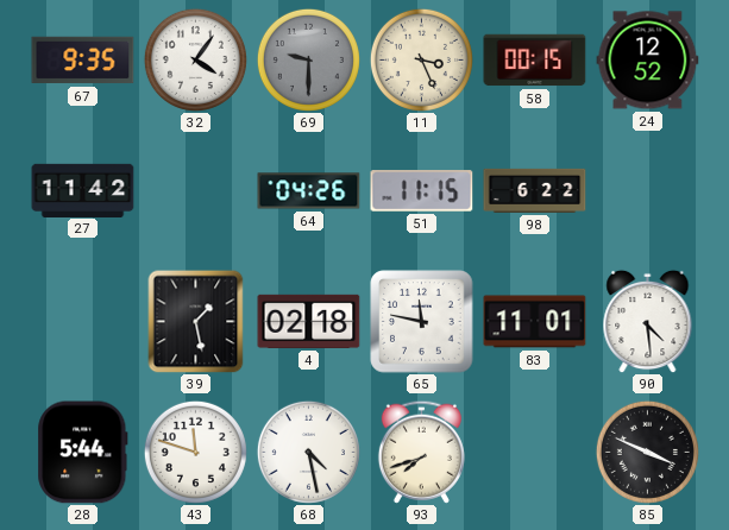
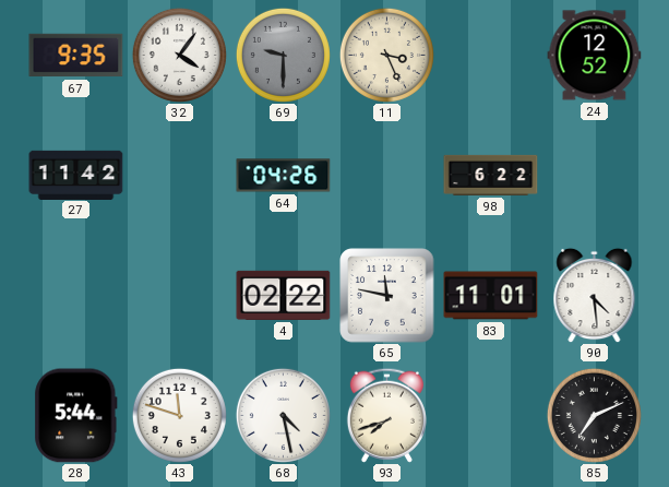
58: 00:15 -> none
51: 11:15 -> none
39: 1:28 -> none
4: 02:18 -> 02:22
85: 3:49 -> 7:11
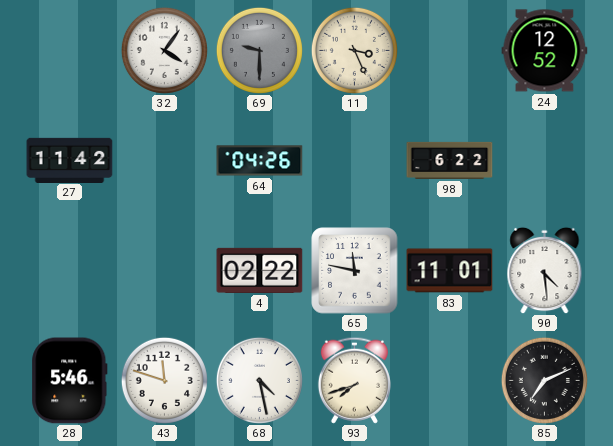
67: 9:35 -> none
28: 5:44 -> 5:46
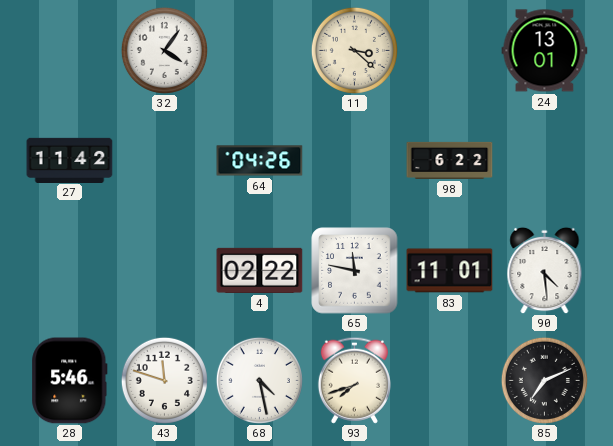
69: 9:30 -> none
11: 3:26 -> 3:22
24: 12:52 -> 13:01
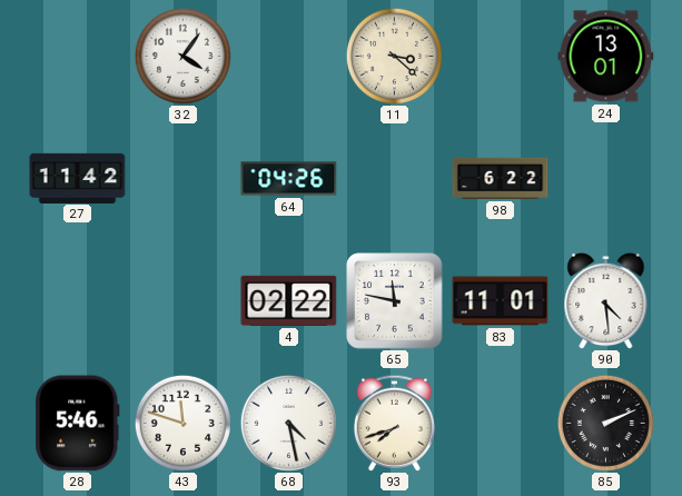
85: 7:11 -> 2:11
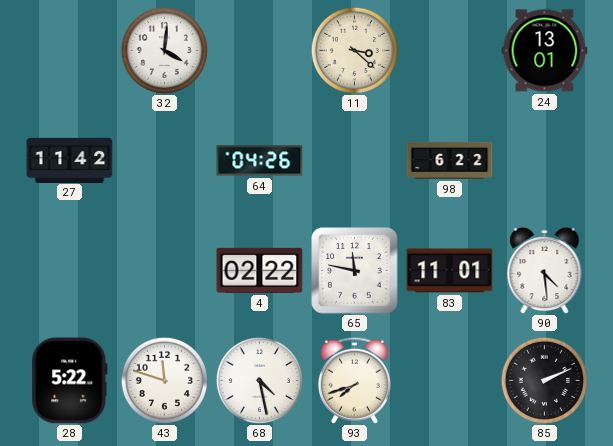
32: 4:06 -> 4:01
28: 5:46 -> 5:22
